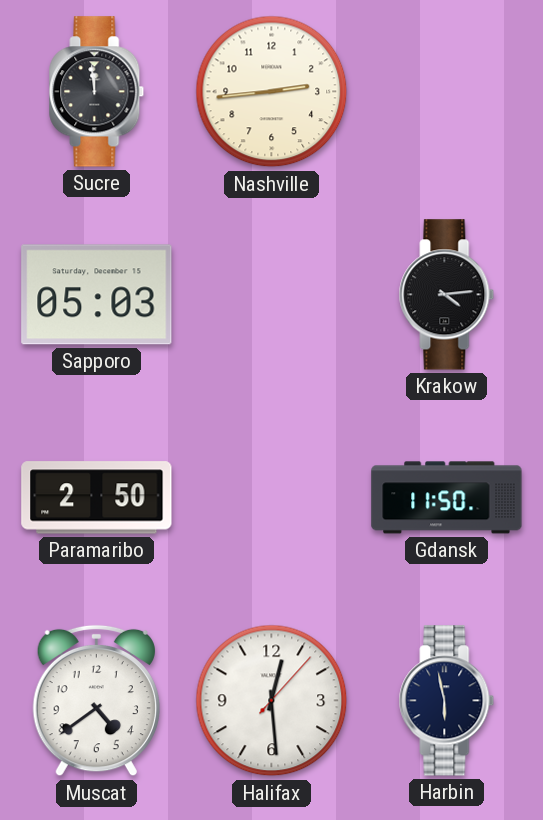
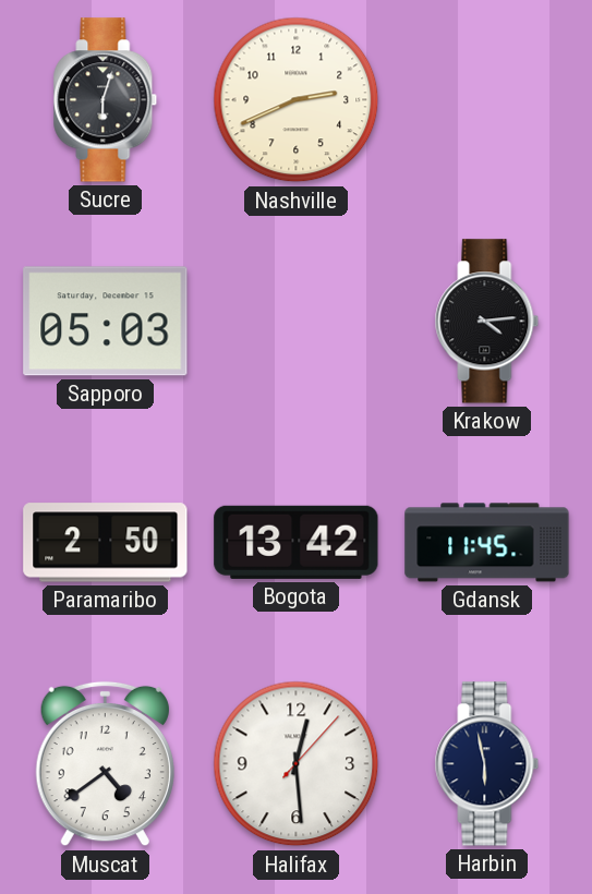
Sucre: 11:59 -> 6:03
Nashville: 2:44 -> 2:41
Bogota: none -> 13:42
Gdansk: 11:50 -> 11:45
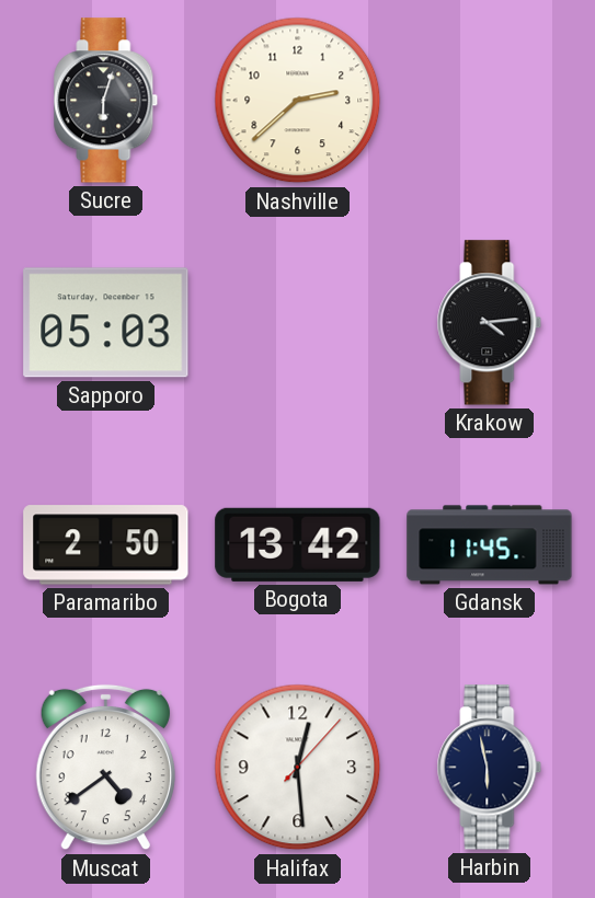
Nashville: 2:41 -> 2:38
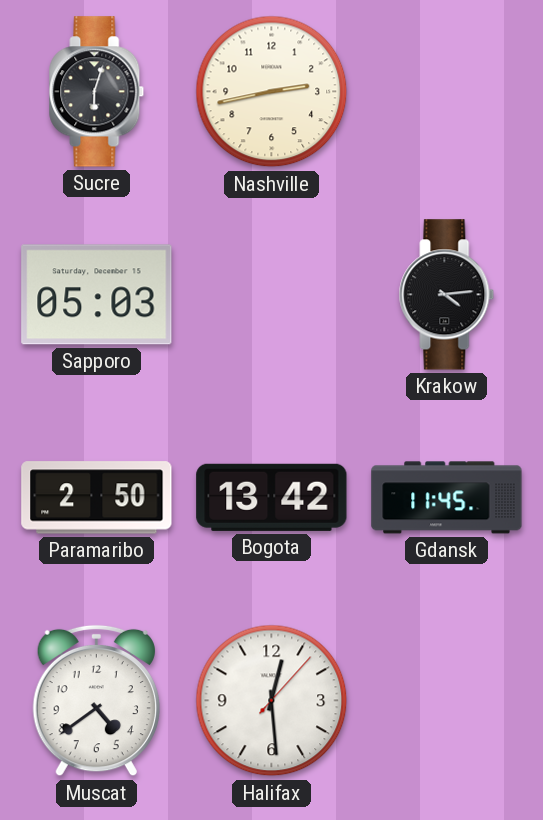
Nashville: 2:38 -> 2:43
Harbin: 5:58 -> none
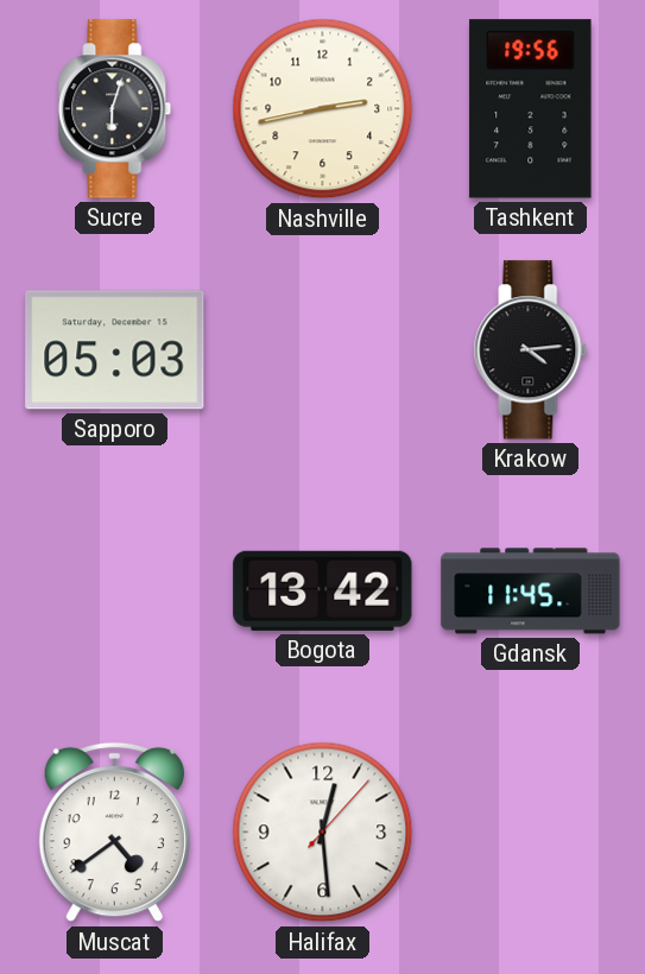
Tashkent: none -> 19:56
Paramaribo: 2:50 -> none
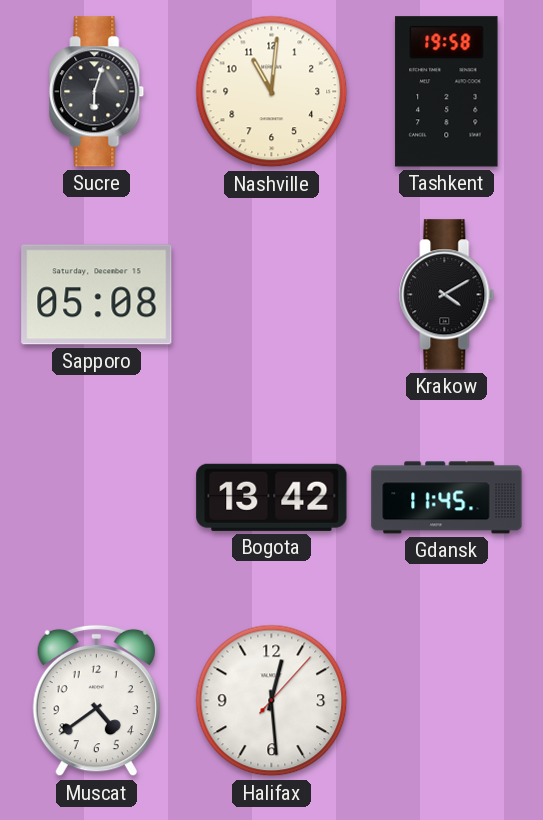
Nashville: 2:43 -> 11:01
Tashkent: 19:56 -> 19:58
Sapporo: 05:03 -> 05:08
Krakow: 4:14 -> 4:10
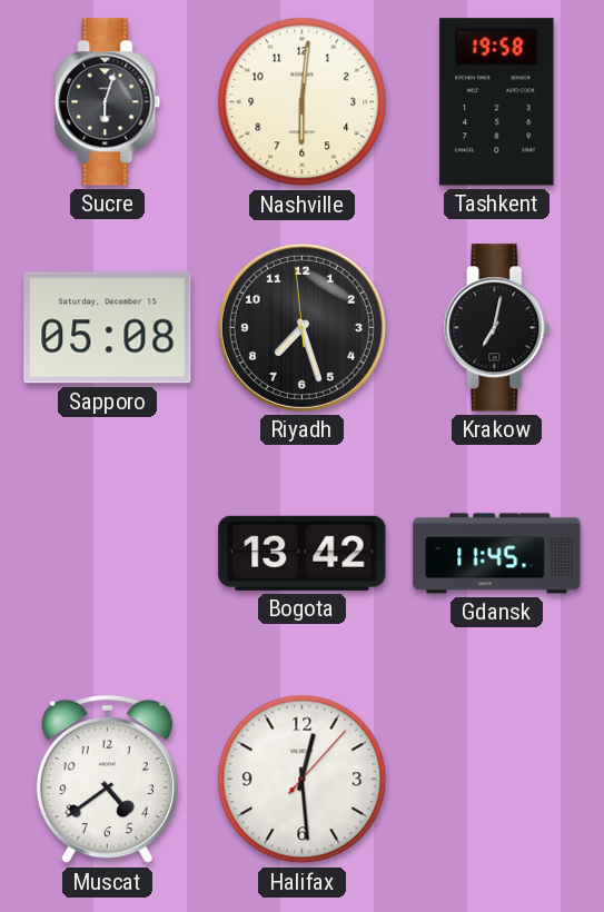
Nashville: 11:01 -> 6:01
Riyadh: none -> 7:26
Krakow: 4:10 -> 7:02
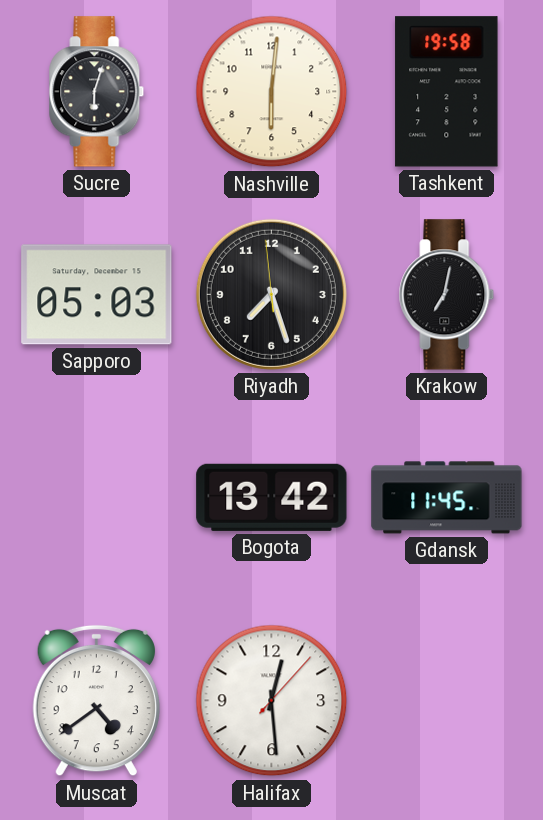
Sapporo: 05:08 -> 05:03
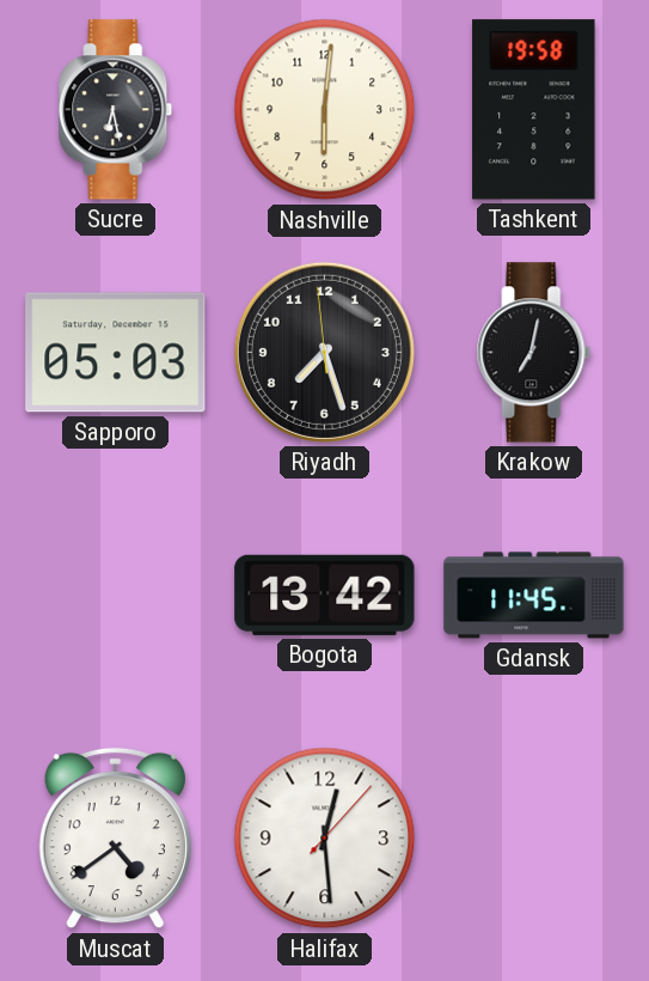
Sucre: 6:03 -> 6:28
